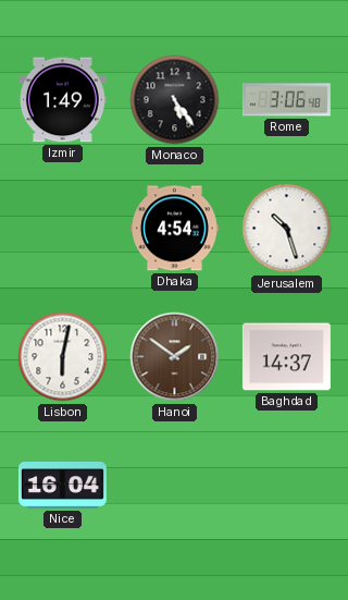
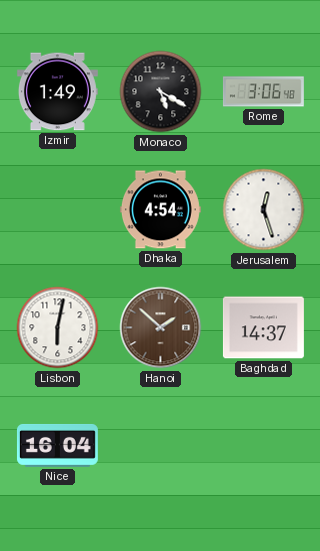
Monaco: 5:24 -> 5:20
Jerusalem: 10:27 -> 12:27
Hanoi: 1:51 -> 1:52
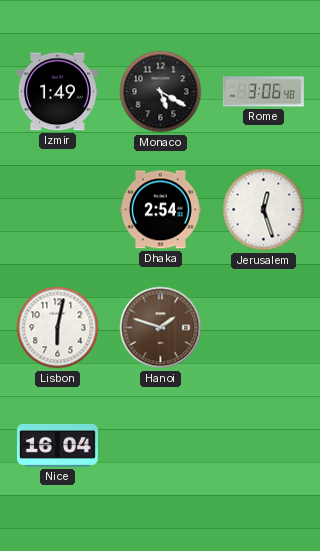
Dhaka: 4:54 -> 2:54
Hanoi: 1:52 -> 1:48
Baghdad: 14:37 -> none
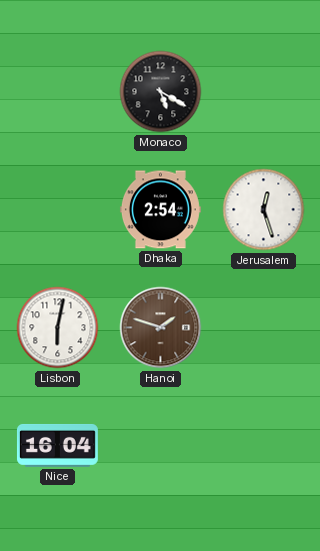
Izmir: 1:49 -> none
Rome: 3:06 -> none
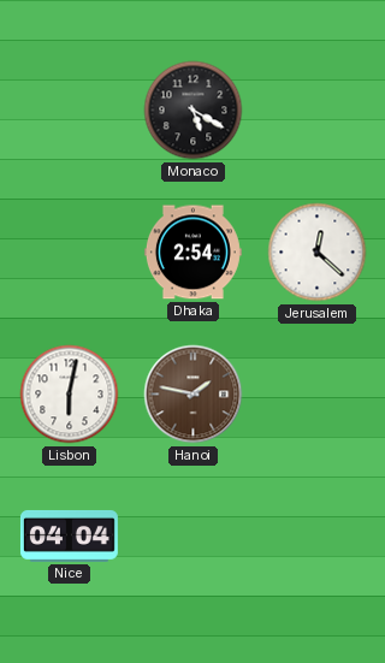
Jerusalem: 12:27 -> 12:22
Hanoi: 1:48 -> 1:47
Nice: 16:04 -> 04:04
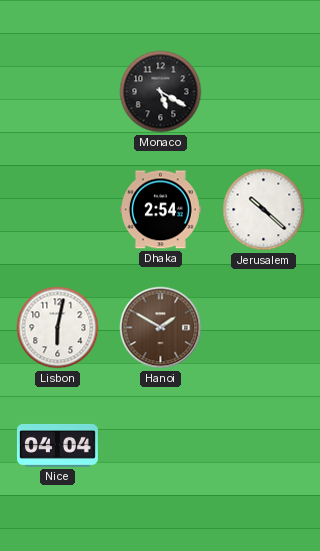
Jerusalem: 12:22 -> 10:22
Hanoi: 1:47 -> 1:50
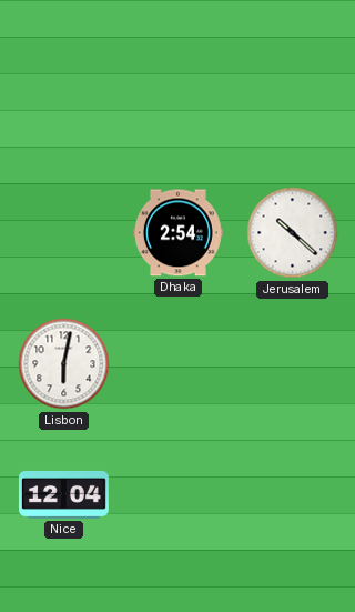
Monaco: 5:20 -> none
Hanoi: 1:50 -> none
Nice: 04:04 -> 12:04
